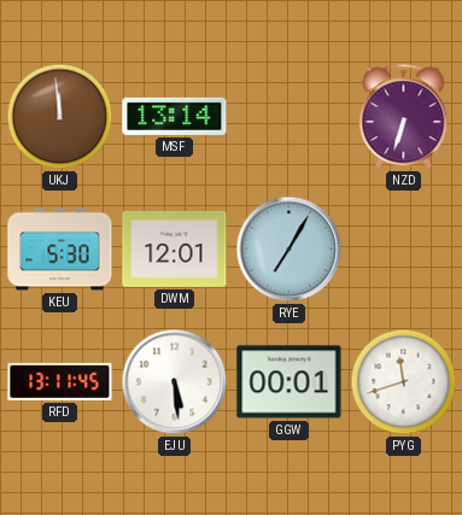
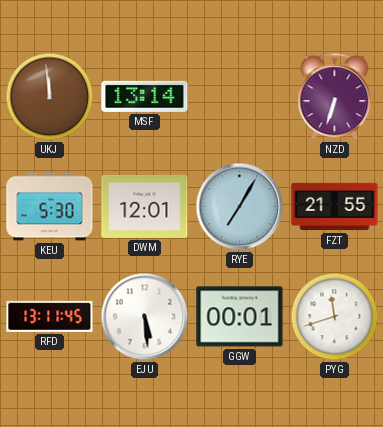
FZT: none -> 21:55
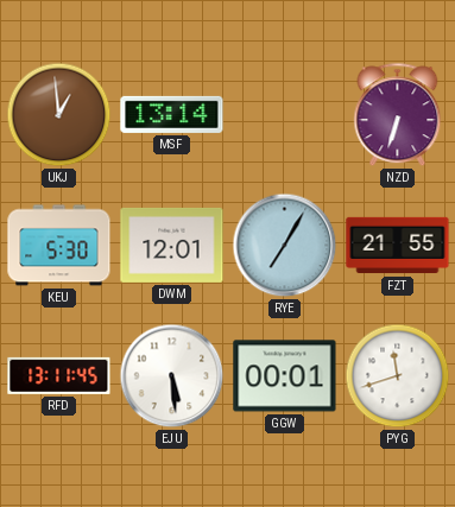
UKJ: 11:59 -> 12:59
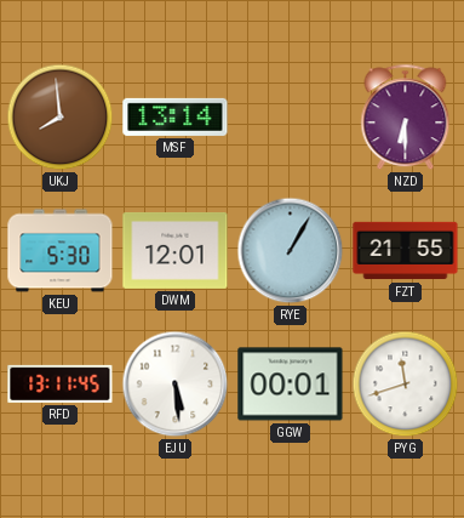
UKJ: 12:59 -> 7:59
NZD: 6:33 -> 6:30
RYE: 7:05 -> 1:05
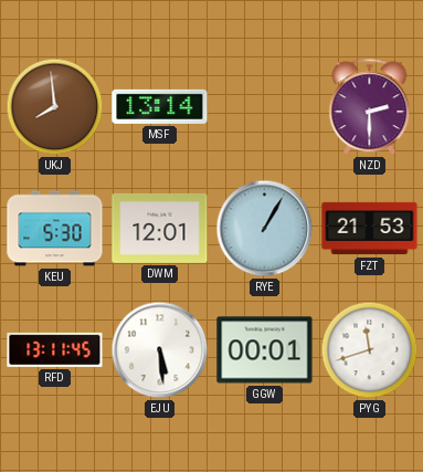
NZD: 6:30 -> 2:30
FZT: 21:55 -> 21:53
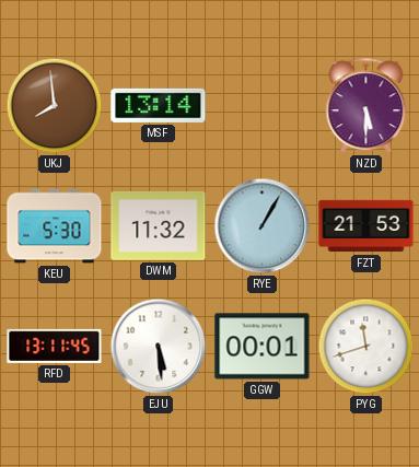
NZD: 2:30 -> 5:30
DWM: 12:01 -> 11:32
